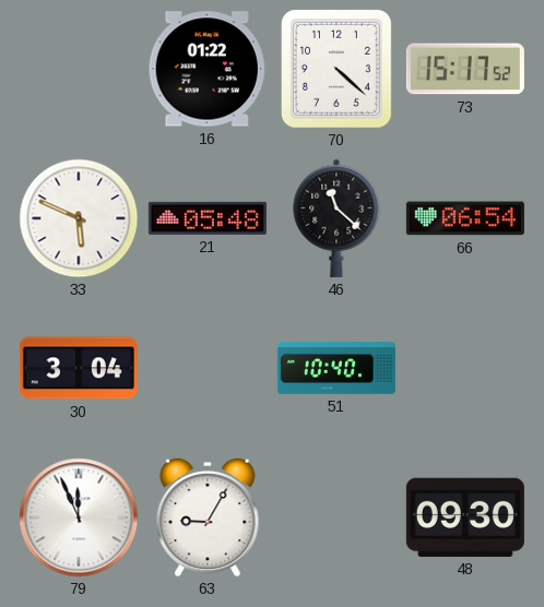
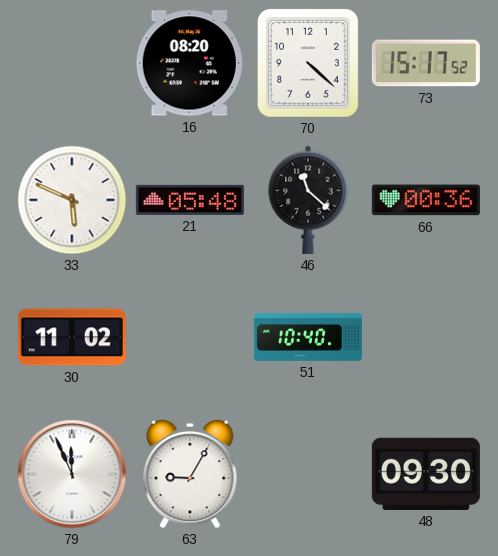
16: 01:22 -> 08:20
66: 06:54 -> 00:36
30: 3:04 -> 11:02
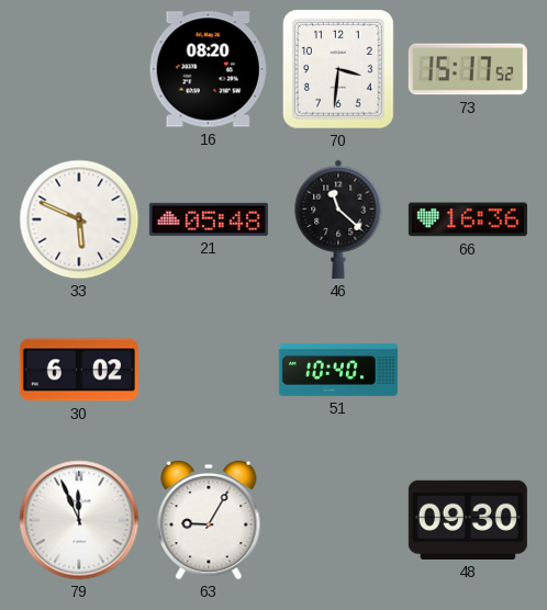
70: 4:22 -> 3:31
66: 00:36 -> 16:36
30: 11:02 -> 6:02
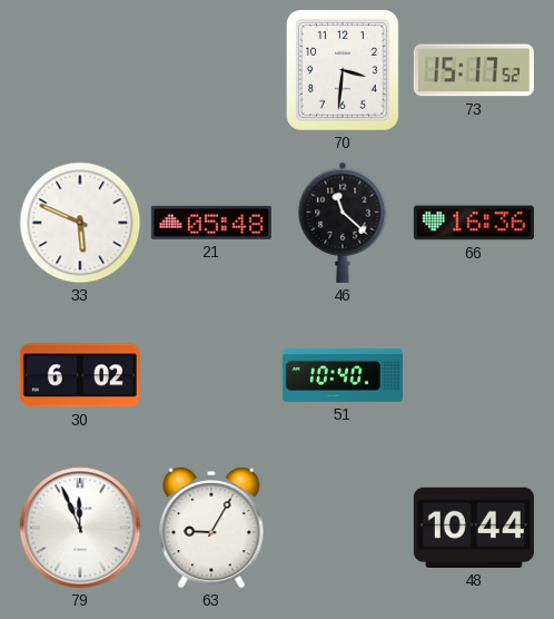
16: 08:20 -> none
48: 09:30 -> 10:44
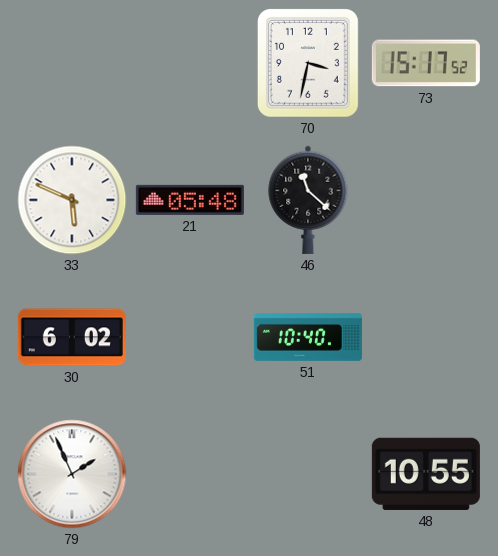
70: 3:31 -> 3:32
66: 16:36 -> none
79: 11:56 -> 1:56
63: 9:05 -> none
48: 10:44 -> 10:55
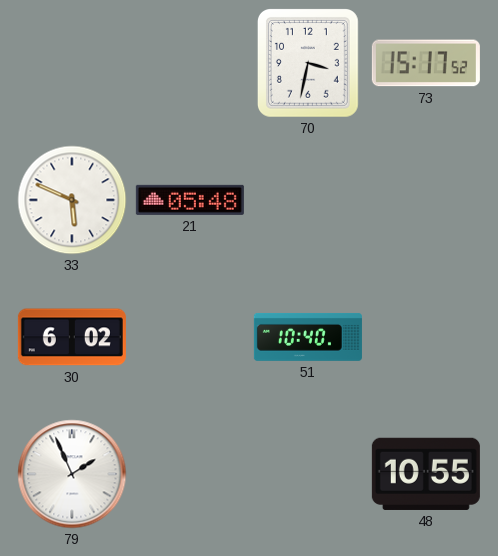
46: 11:22 -> none
